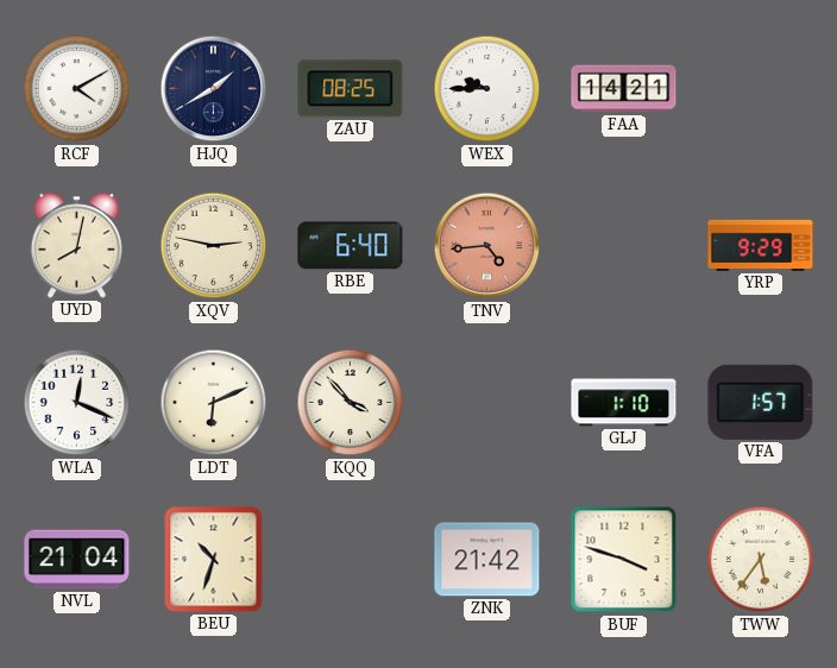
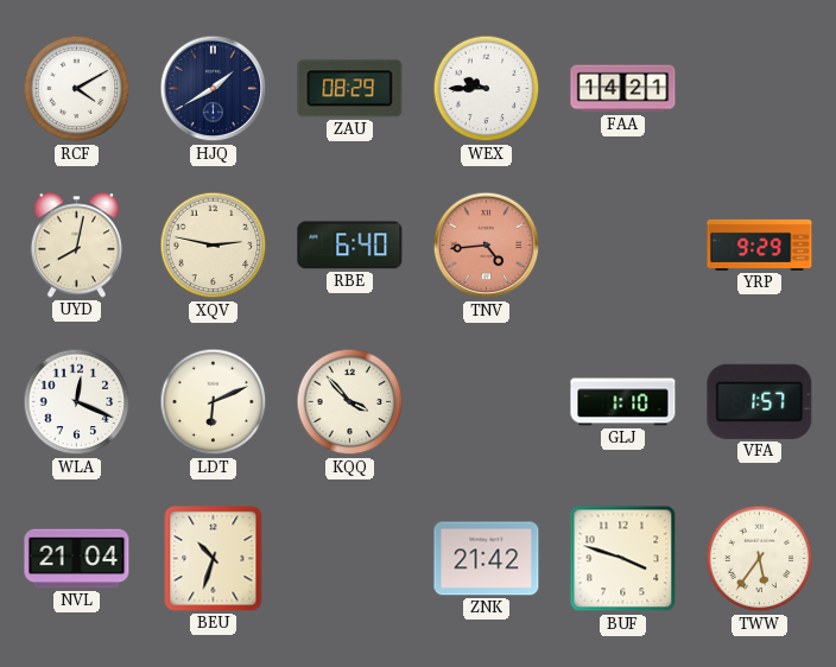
ZAU: 08:25 -> 08:29
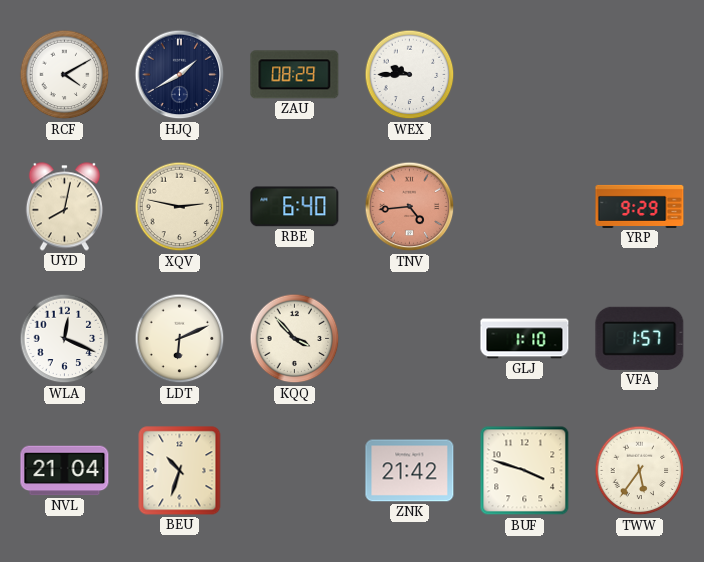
FAA: 14:21 -> none
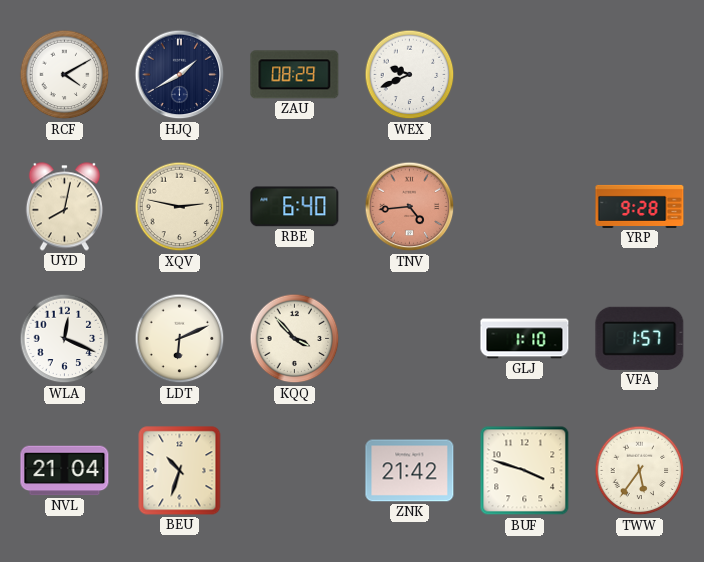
WEX: 9:45 -> 9:41
YRP: 9:29 -> 9:28
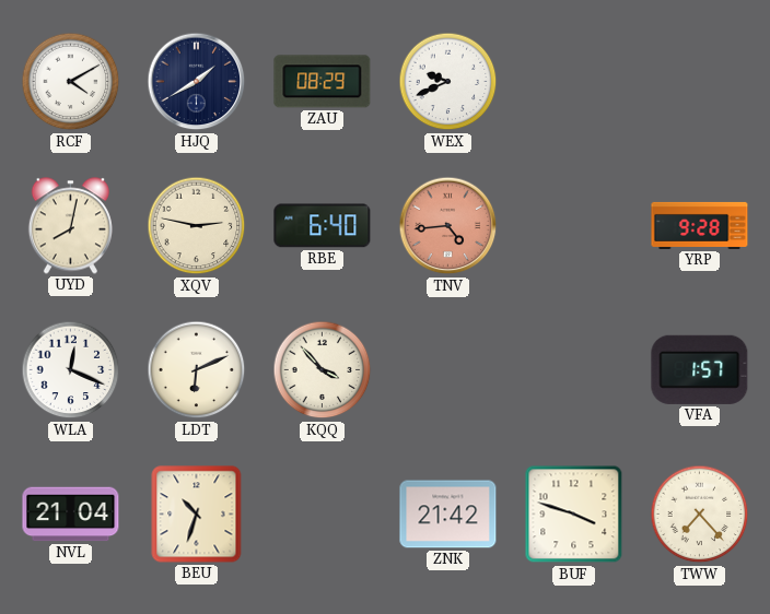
GLJ: 1:10 -> none
TWW: 5:36 -> 7:23
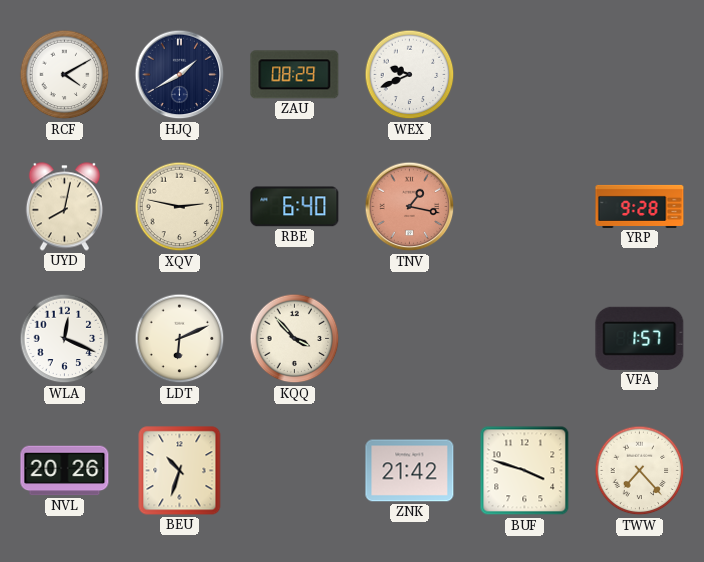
TNV: 4:44 -> 1:17
NVL: 21:04 -> 20:26
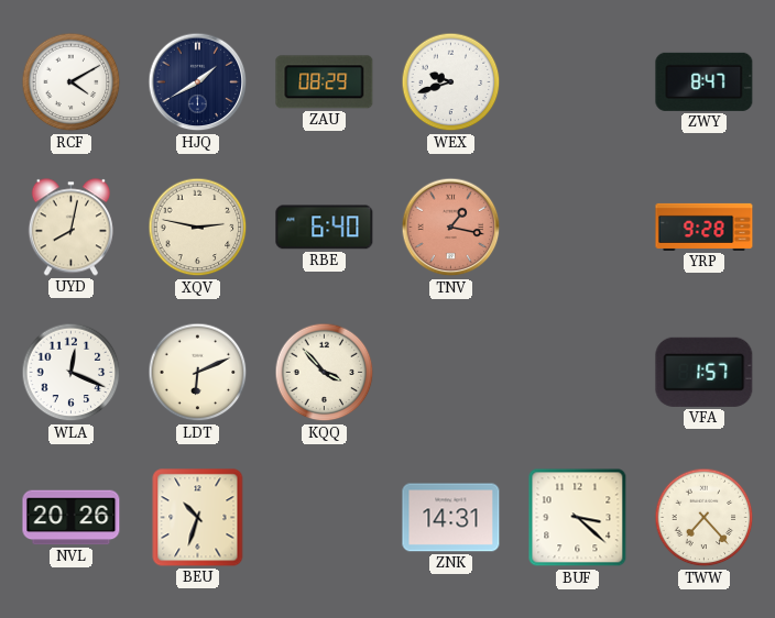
WEX: 9:41 -> 9:42
ZWY: none -> 8:47
ZNK: 21:42 -> 14:31
BUF: 3:48 -> 3:22
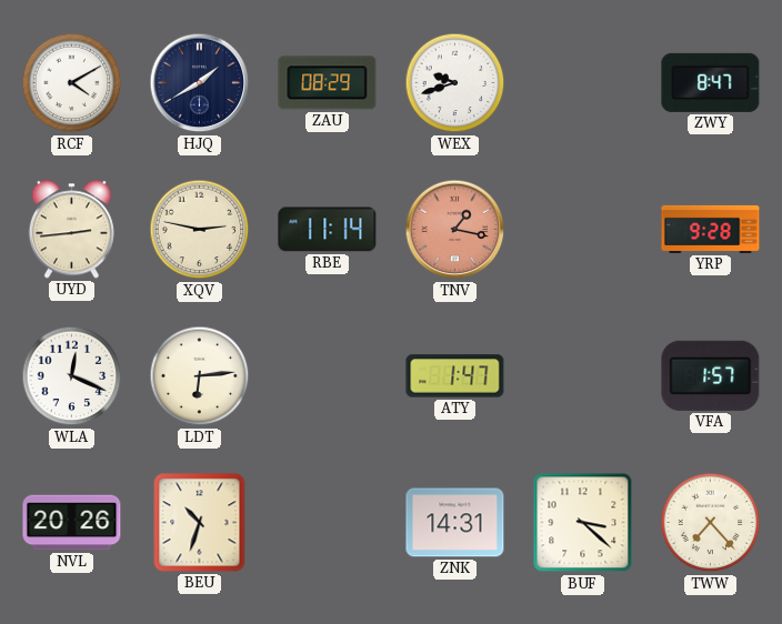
UYD: 8:02 -> 2:44
RBE: 6:40 -> 11:14
LDT: 6:11 -> 6:14
KQQ: 3:53 -> none
ATY: none -> 1:47
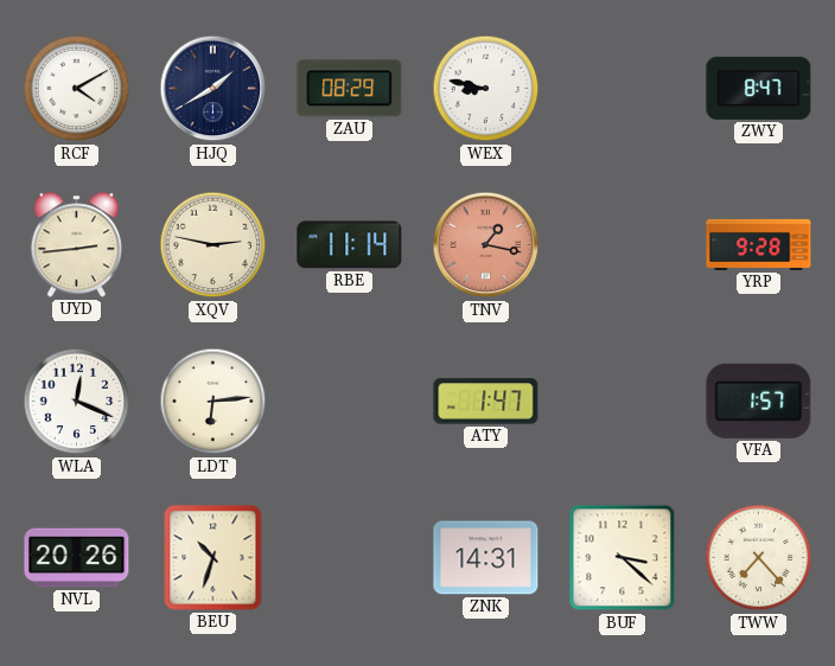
WEX: 9:42 -> 8:47
